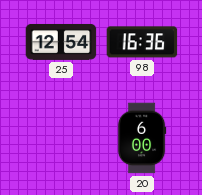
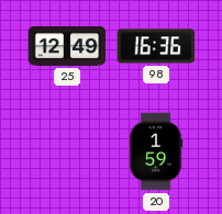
25: 12:54 -> 12:49
20: 6:00 -> 1:59
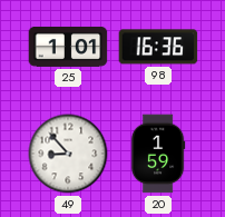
25: 12:49 -> 1:01
49: none -> 8:53
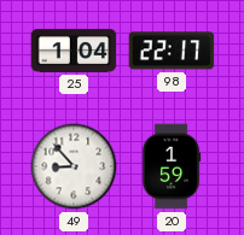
25: 1:01 -> 1:04
98: 16:36 -> 22:17
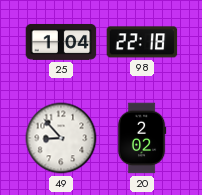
98: 22:17 -> 22:18
20: 1:59 -> 2:02
